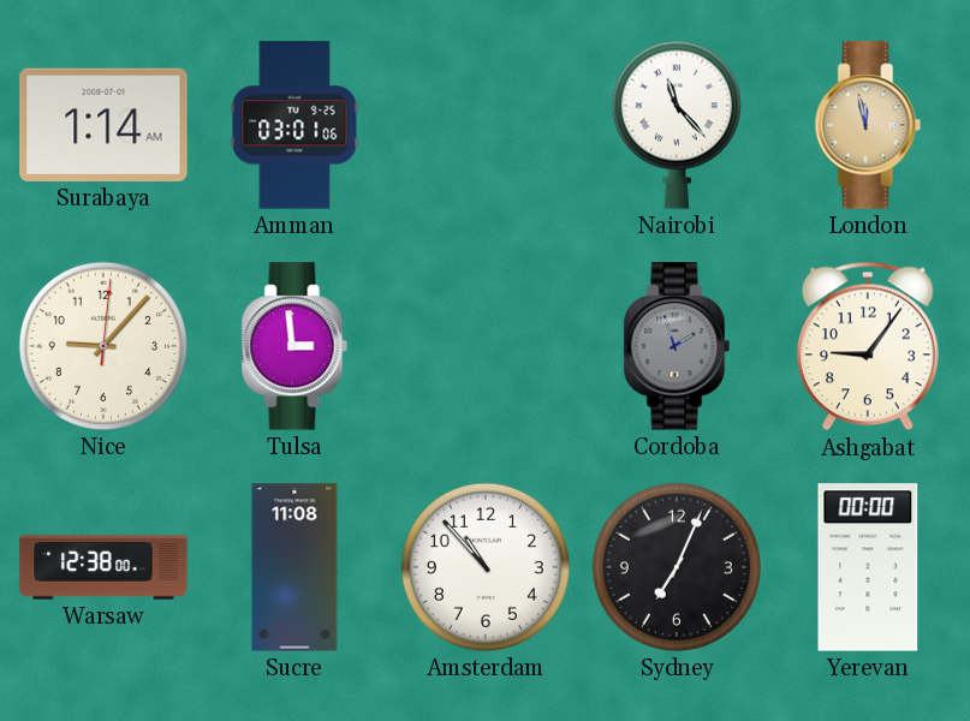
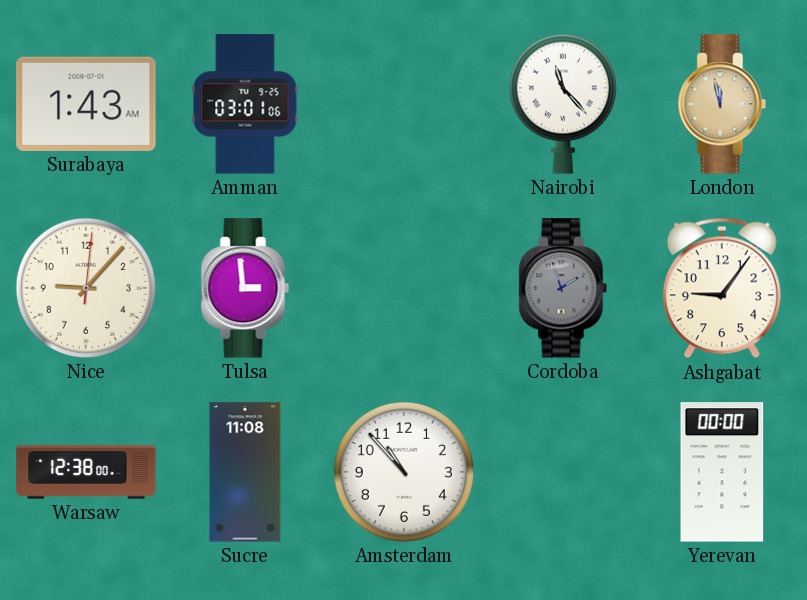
Surabaya: 1:14 -> 1:43
Sydney: 7:04 -> none
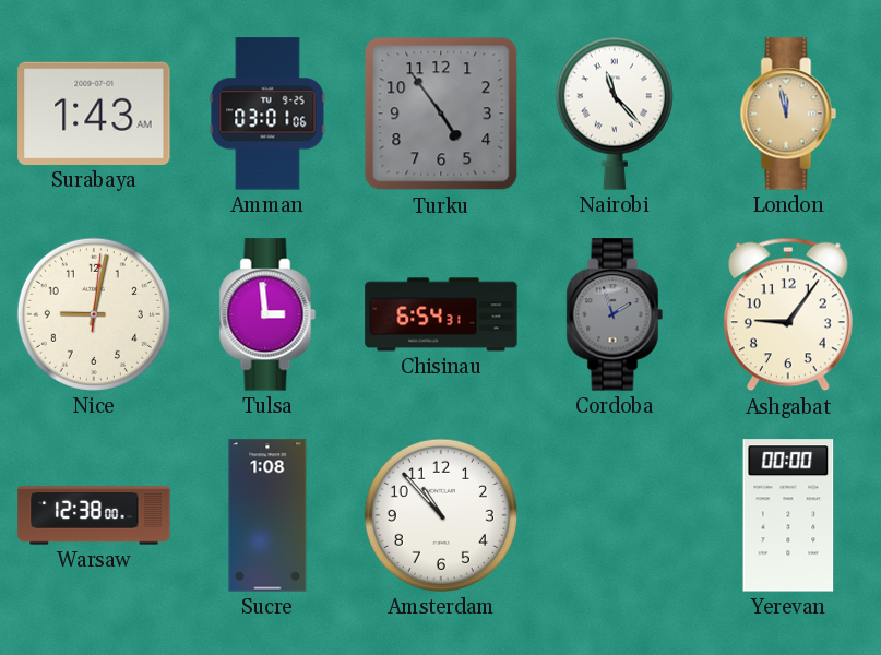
Turku: none -> 4:54
Nice: 9:07 -> 9:02
Chisinau: none -> 6:54
Sucre: 11:08 -> 1:08
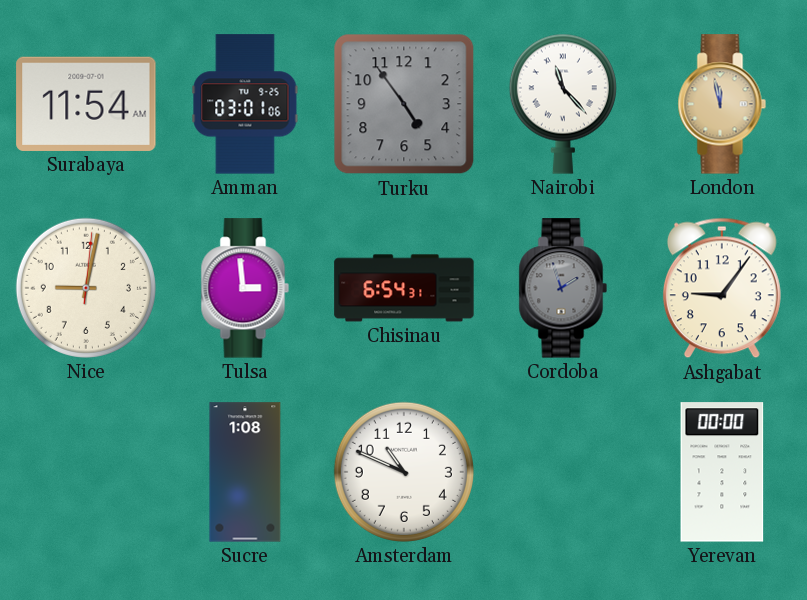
Surabaya: 1:43 -> 11:54
Warsaw: 12:38 -> none
Amsterdam: 10:53 -> 10:49
